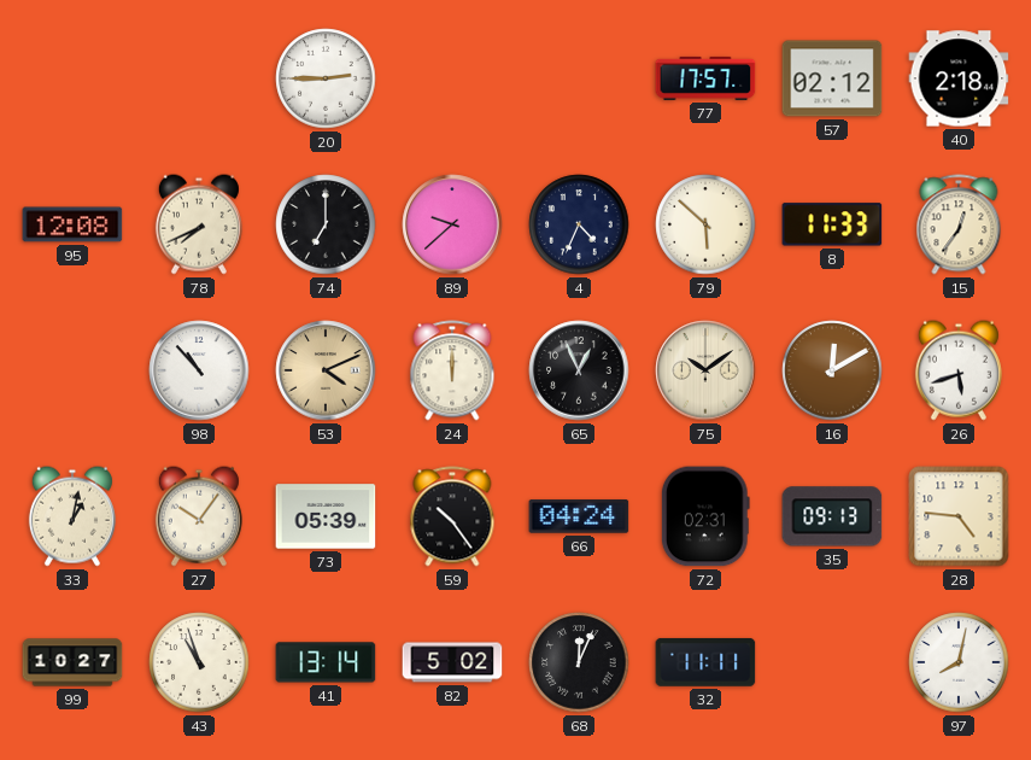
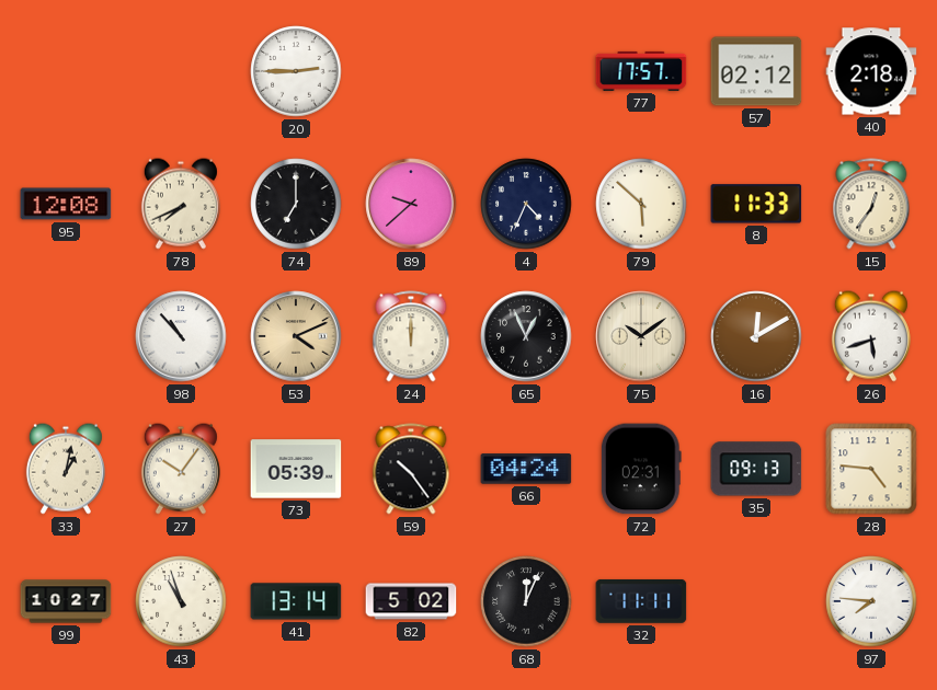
97: 8:02 -> 7:46
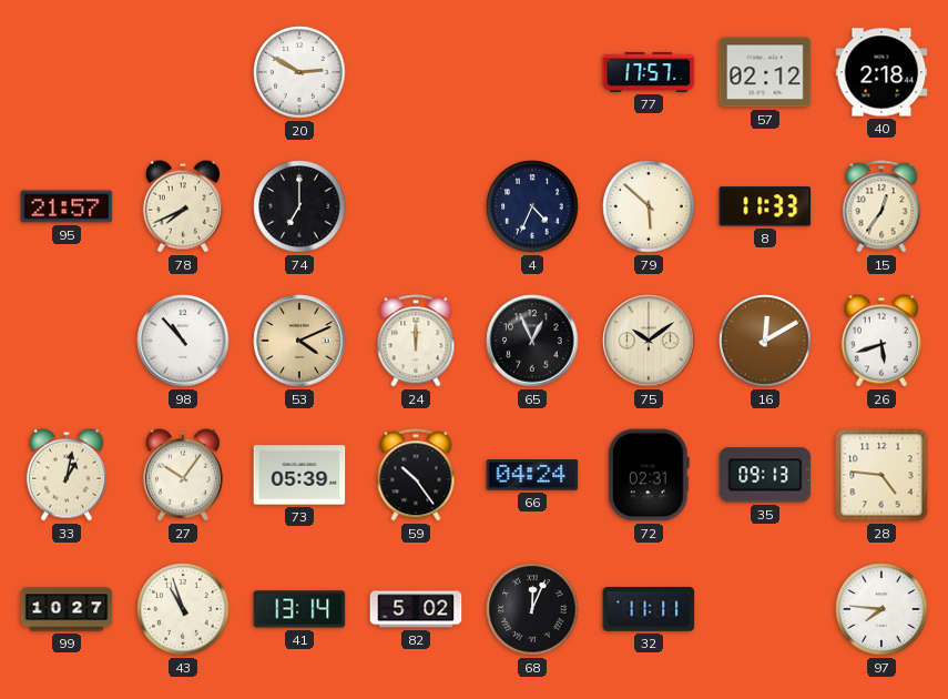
20: 2:45 -> 2:50
95: 12:08 -> 21:57
89: 9:38 -> none
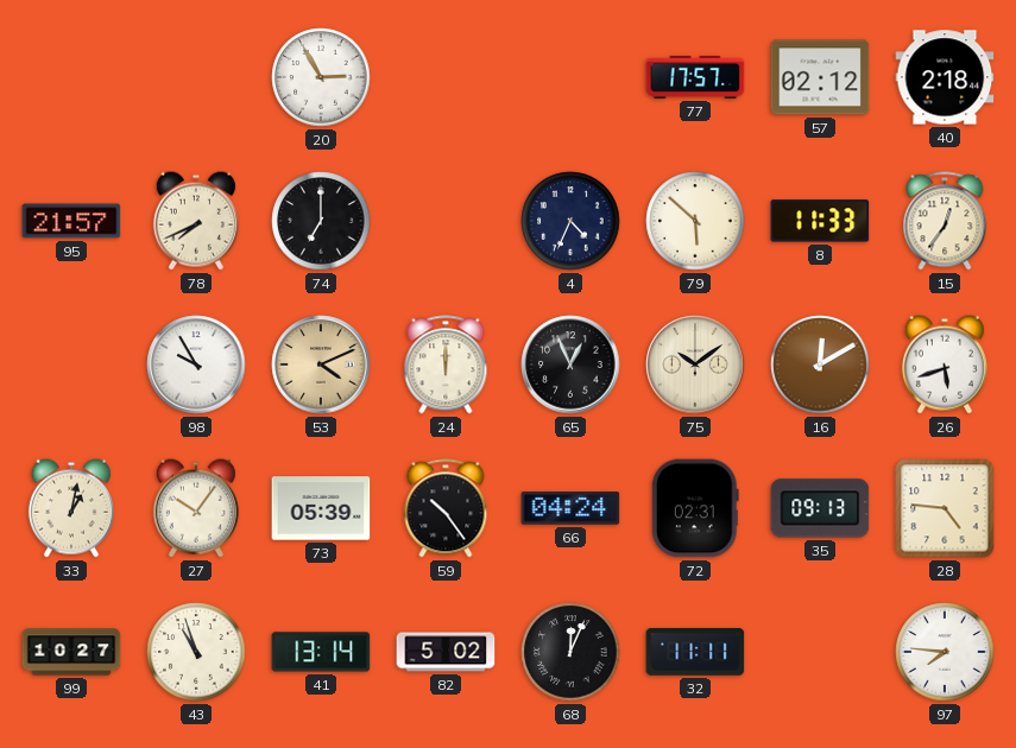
20: 2:50 -> 2:55
98: 10:53 -> 9:55
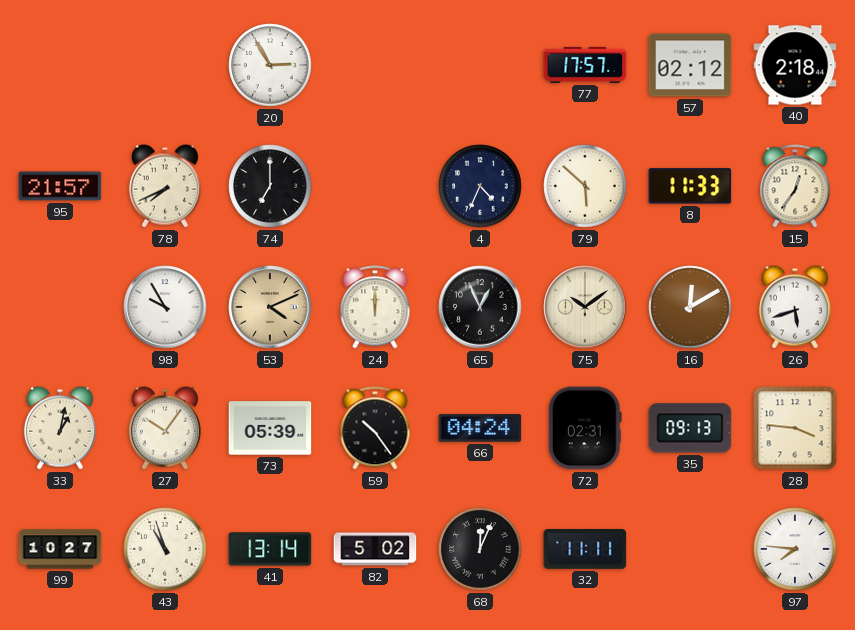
28: 4:46 -> 3:46
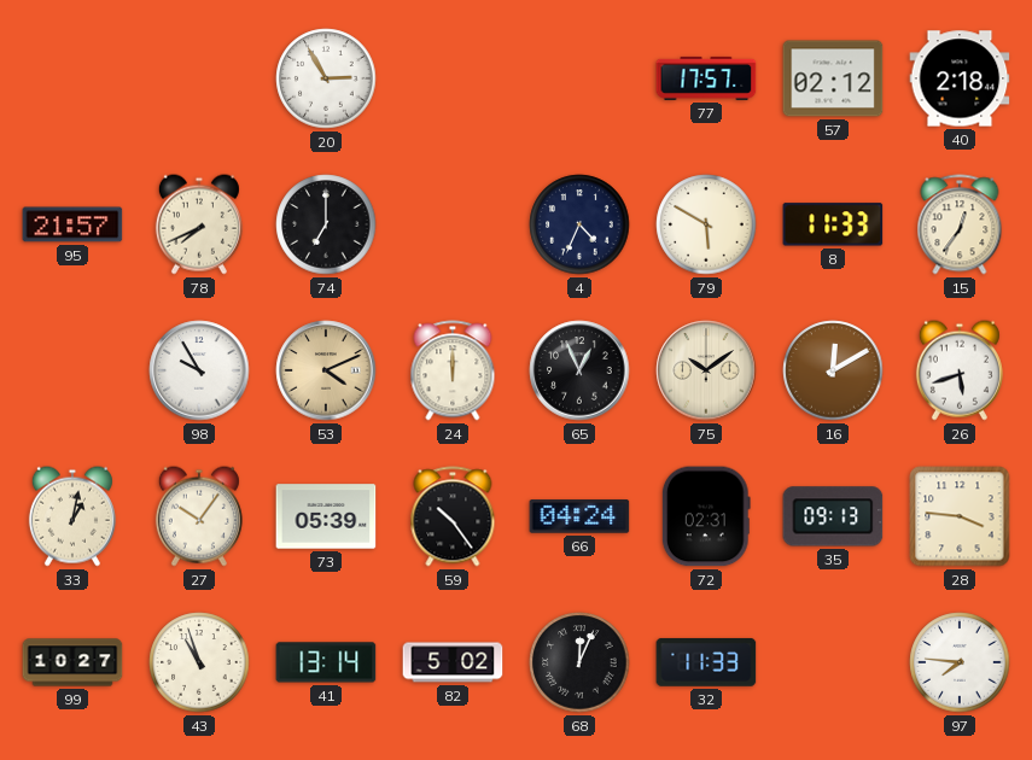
79: 5:52 -> 5:50
32: 11:11 -> 11:33
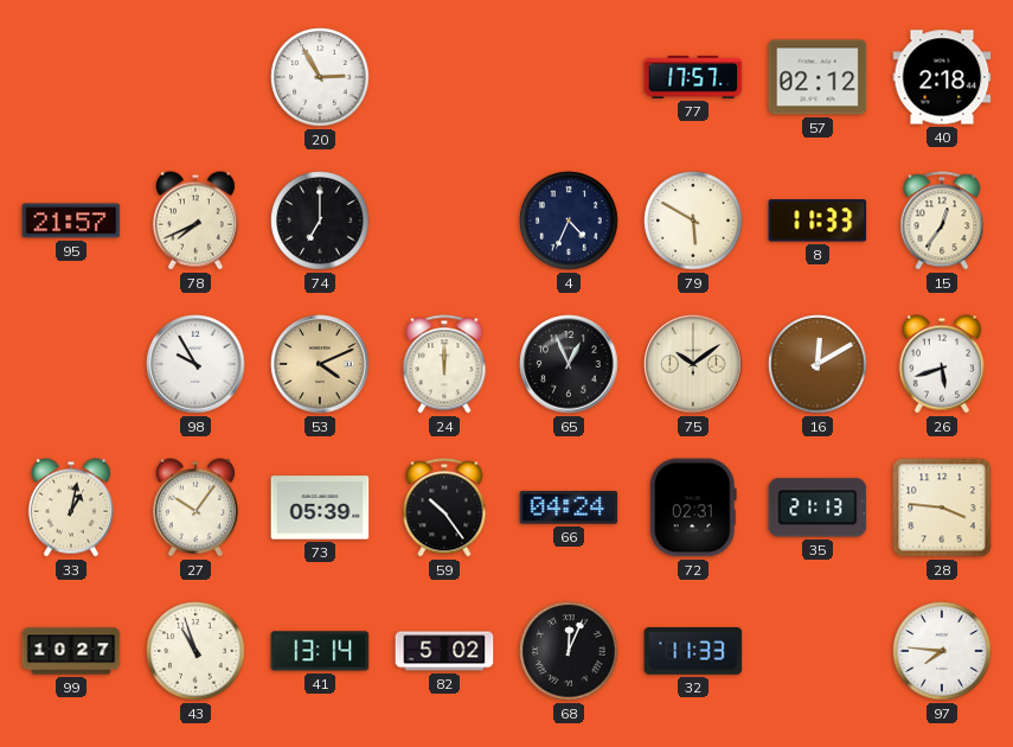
35: 09:13 -> 21:13
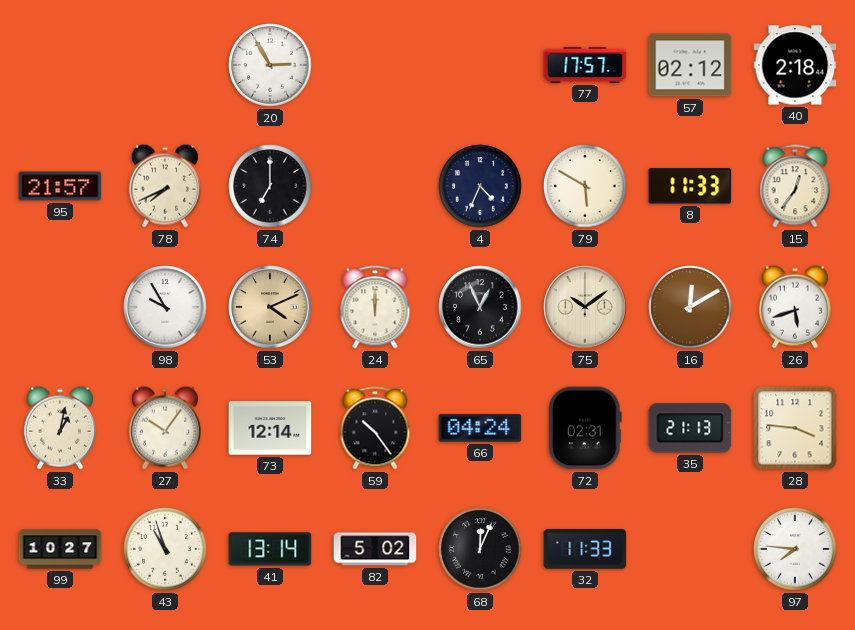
73: 05:39 -> 12:14
